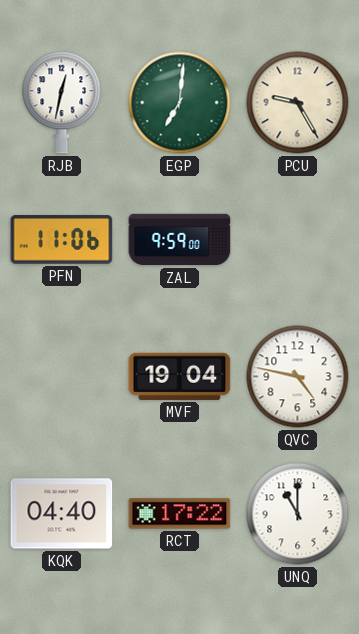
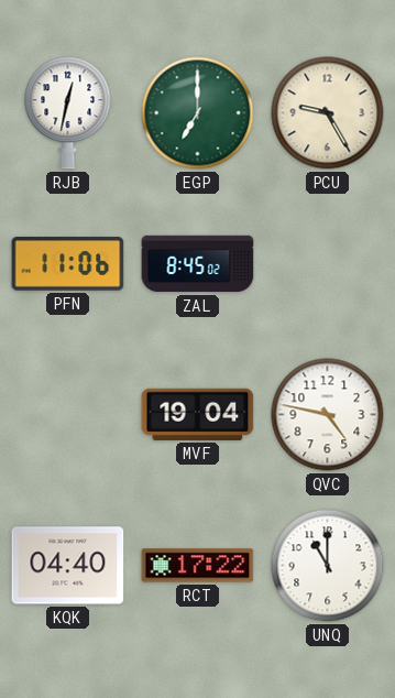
EGP: 7:01 -> 7:00
ZAL: 9:59 -> 8:45
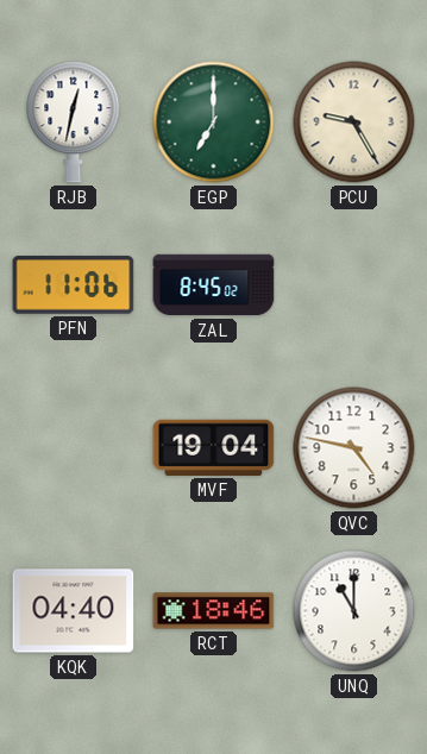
RCT: 17:22 -> 18:46
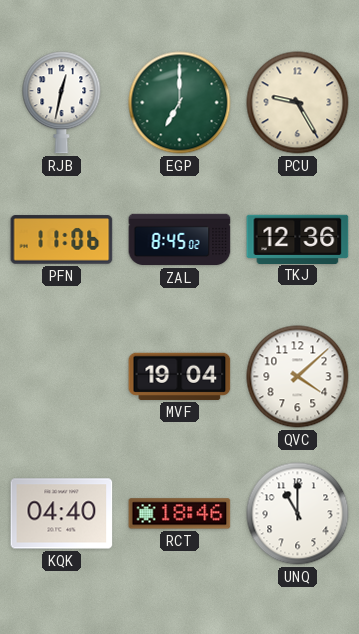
TKJ: none -> 12:36
QVC: 4:47 -> 4:08
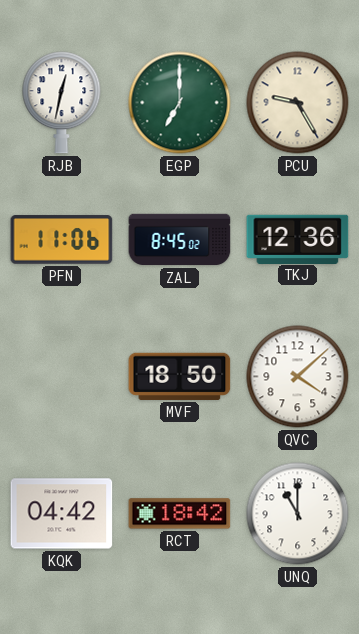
MVF: 19:04 -> 18:50
KQK: 04:40 -> 04:42
RCT: 18:46 -> 18:42
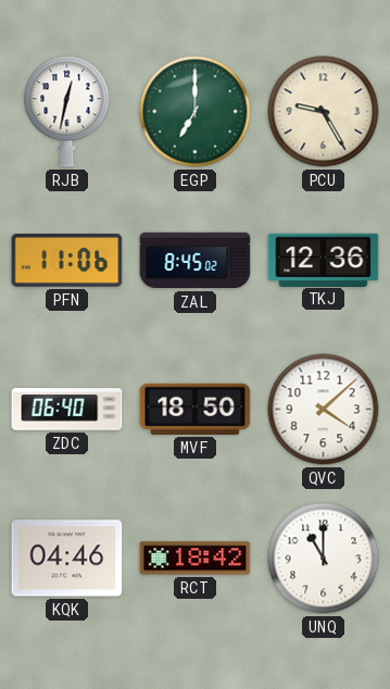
ZDC: none -> 06:40
KQK: 04:42 -> 04:46
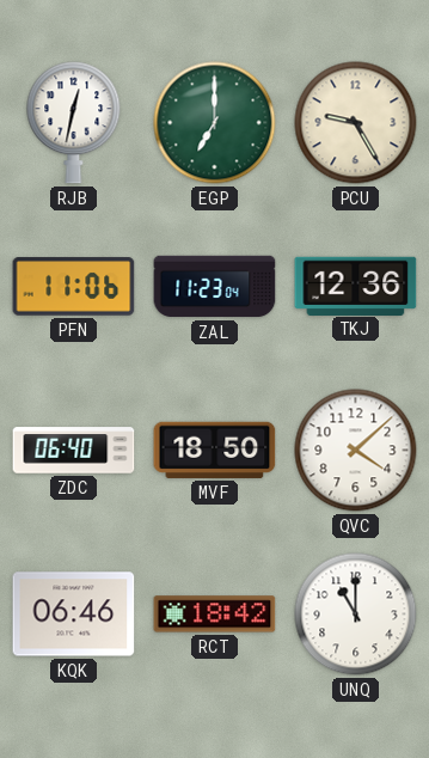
ZAL: 8:45 -> 11:23
KQK: 04:46 -> 06:46
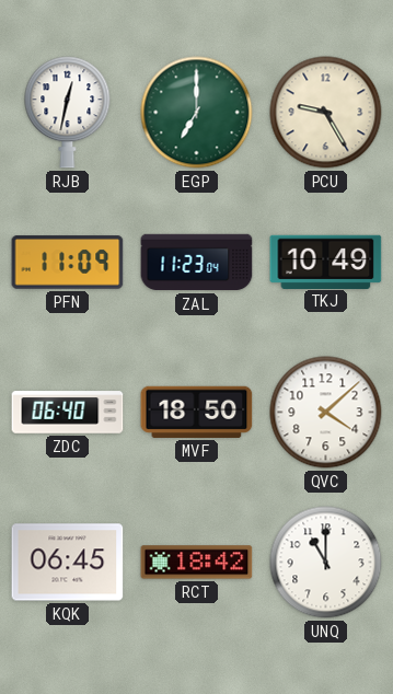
PFN: 11:06 -> 11:09
TKJ: 12:36 -> 10:49
KQK: 06:46 -> 06:45
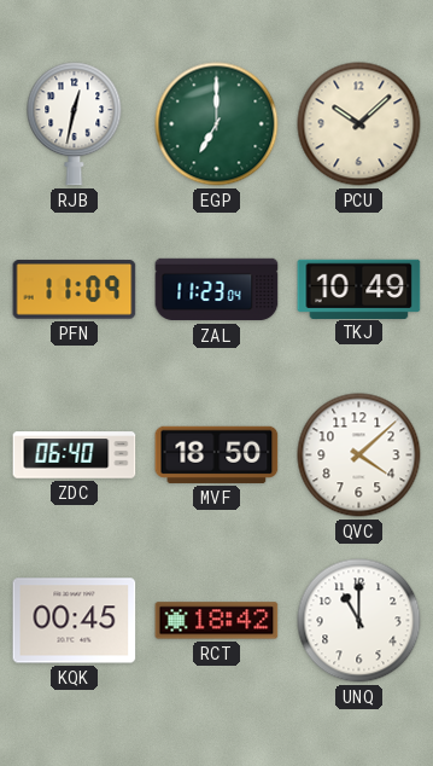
PCU: 9:25 -> 10:08
KQK: 06:45 -> 00:45
